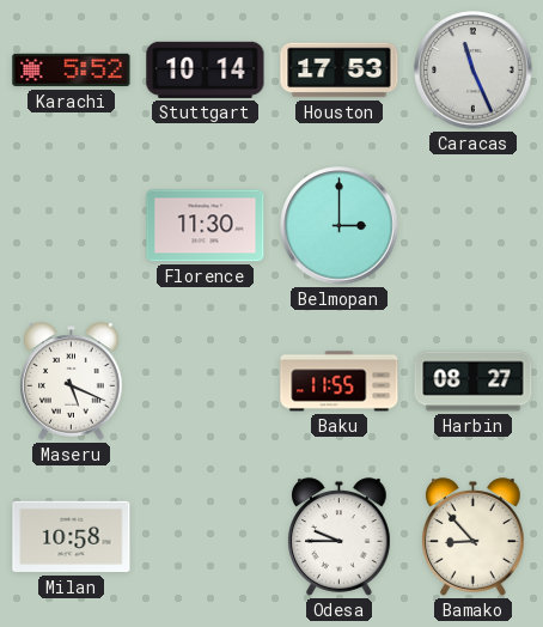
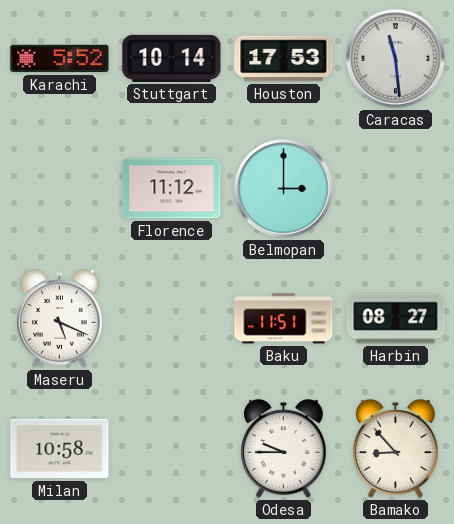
Caracas: 11:26 -> 11:29
Florence: 11:30 -> 11:12
Baku: 11:55 -> 11:51
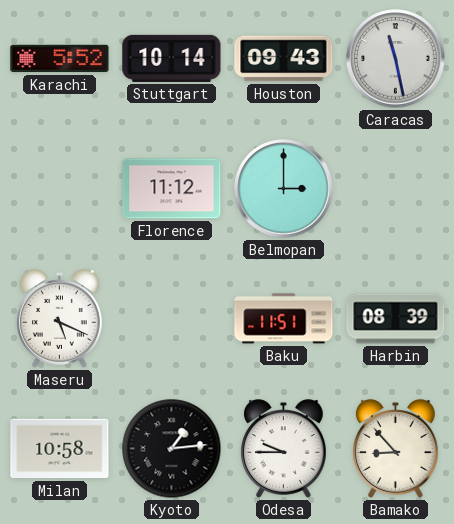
Houston: 17:53 -> 09:43
Caracas: 11:29 -> 11:28
Harbin: 08:27 -> 08:39
Kyoto: none -> 1:14
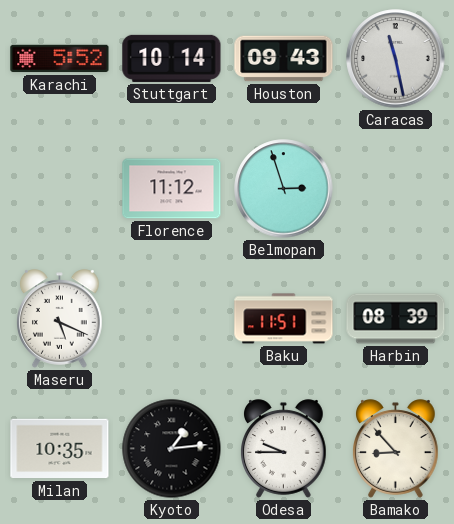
Belmopan: 3:00 -> 2:57
Milan: 10:58 -> 10:35
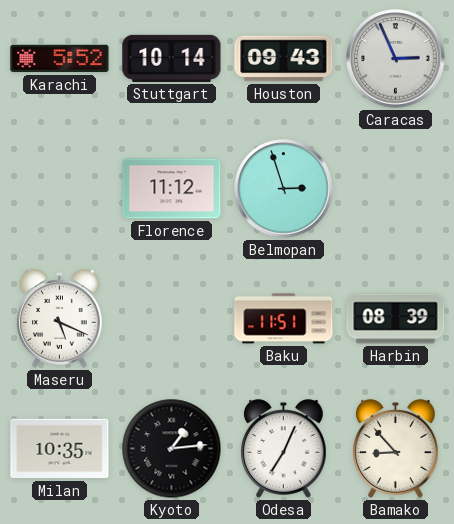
Caracas: 11:28 -> 2:56
Odesa: 9:45 -> 7:04
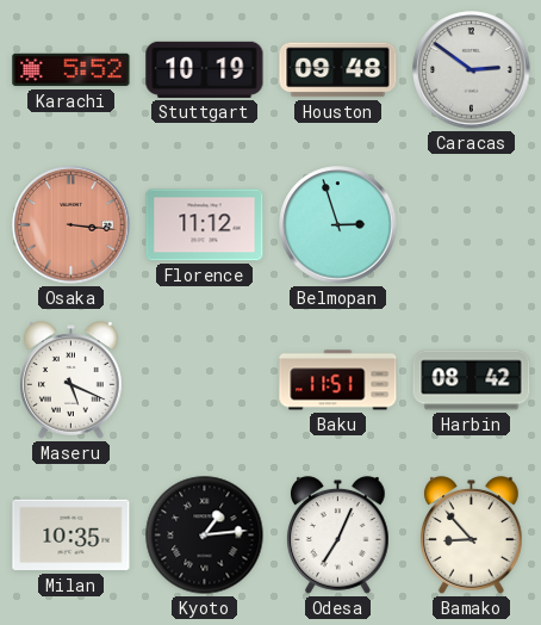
Stuttgart: 10:14 -> 10:19
Houston: 09:43 -> 09:48
Caracas: 2:56 -> 2:51
Osaka: none -> 3:16
Harbin: 08:39 -> 08:42
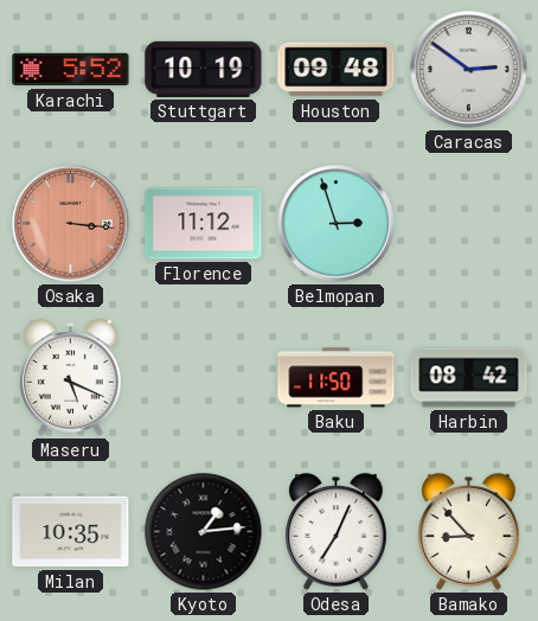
Baku: 11:51 -> 11:50
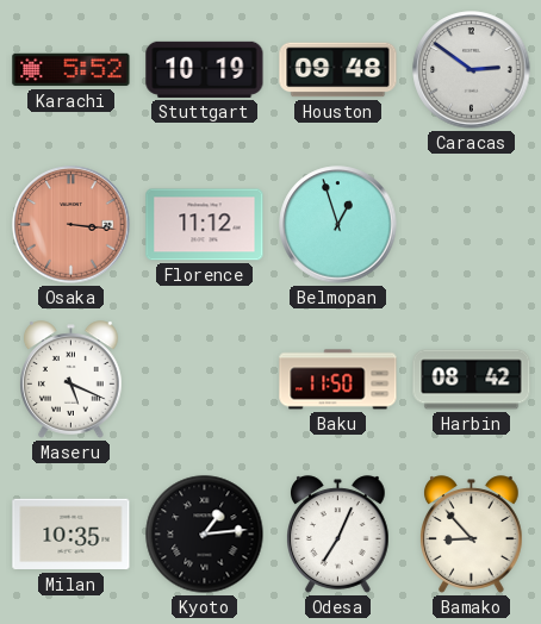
Belmopan: 2:57 -> 12:57
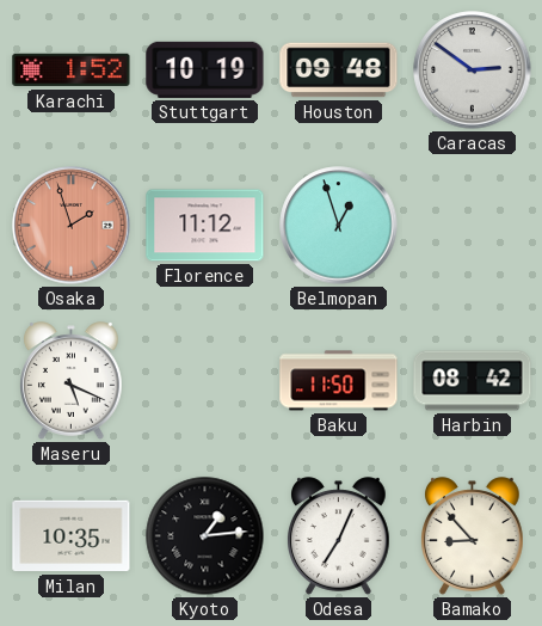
Karachi: 5:52 -> 1:52
Osaka: 3:16 -> 1:57
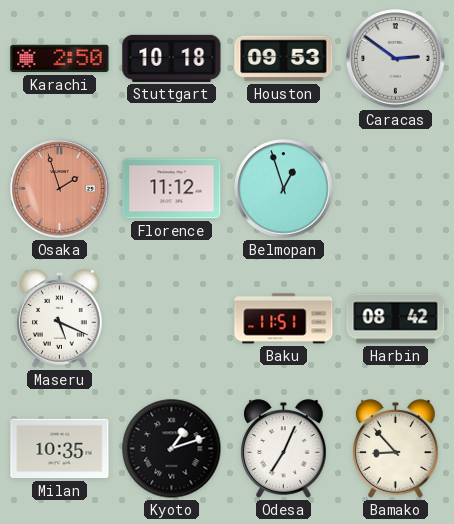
Karachi: 1:52 -> 2:50
Stuttgart: 10:19 -> 10:18
Houston: 09:48 -> 09:53
Baku: 11:50 -> 11:51
Kyoto: 1:14 -> 1:12
